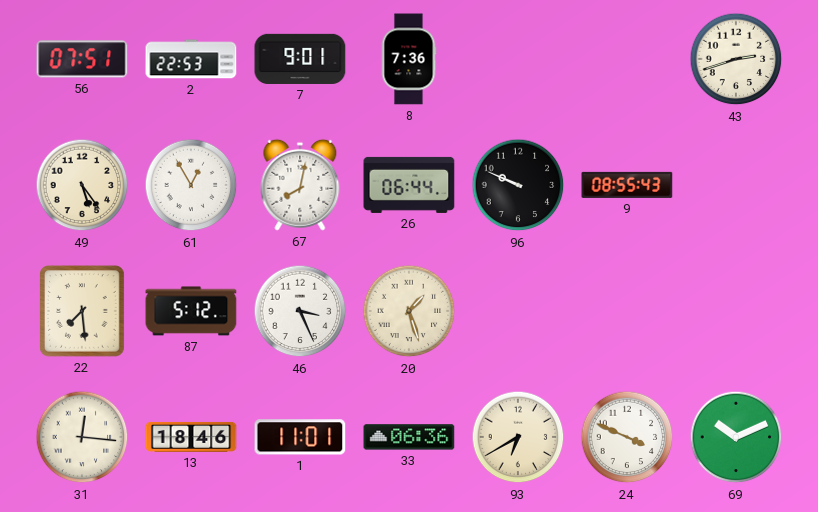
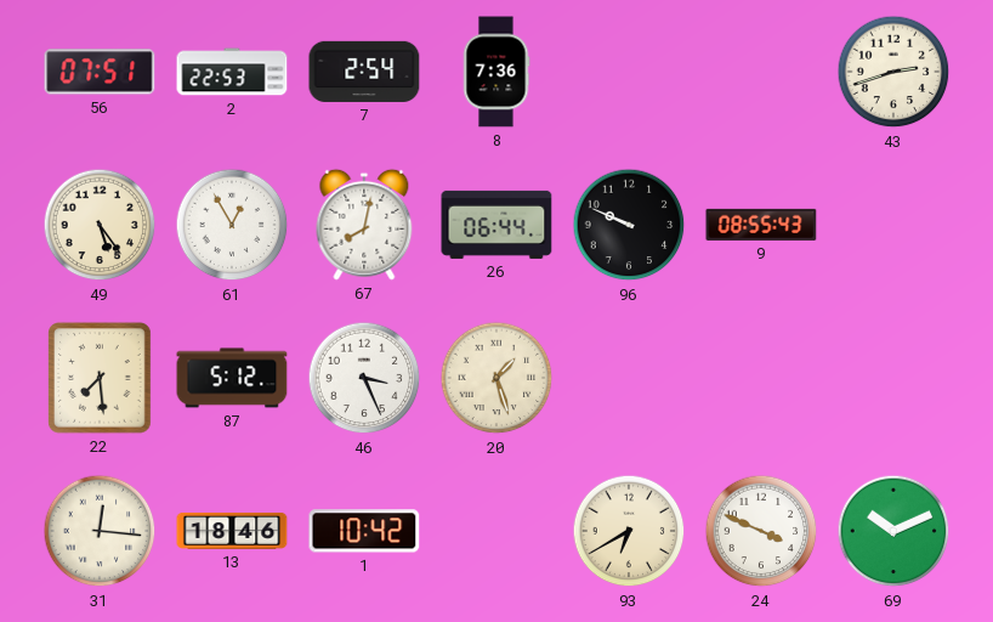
7: 9:01 -> 2:54
1: 11:01 -> 10:42
33: 06:36 -> none
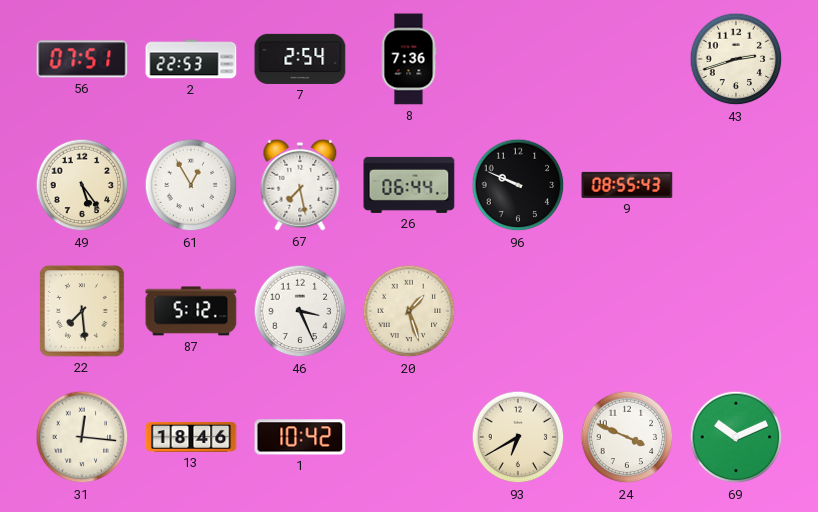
67: 8:02 -> 7:28
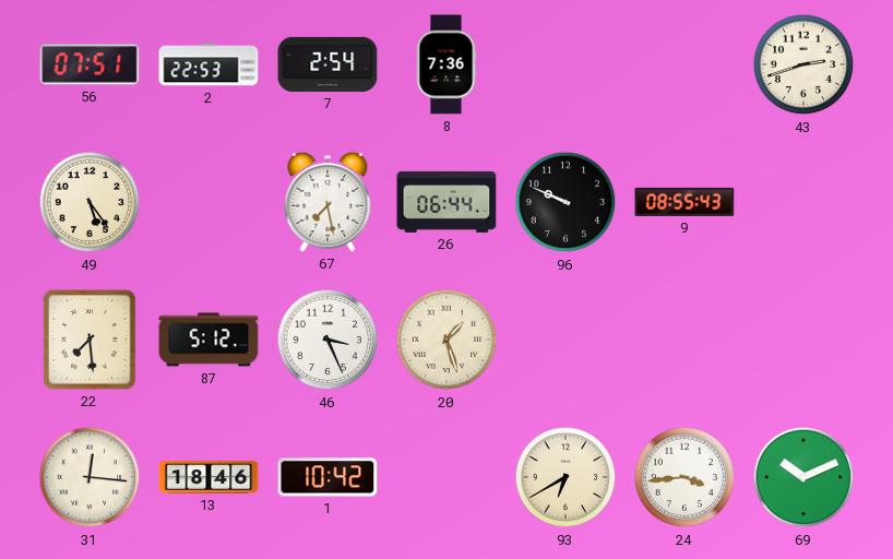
61: 12:55 -> none
24: 3:49 -> 3:44
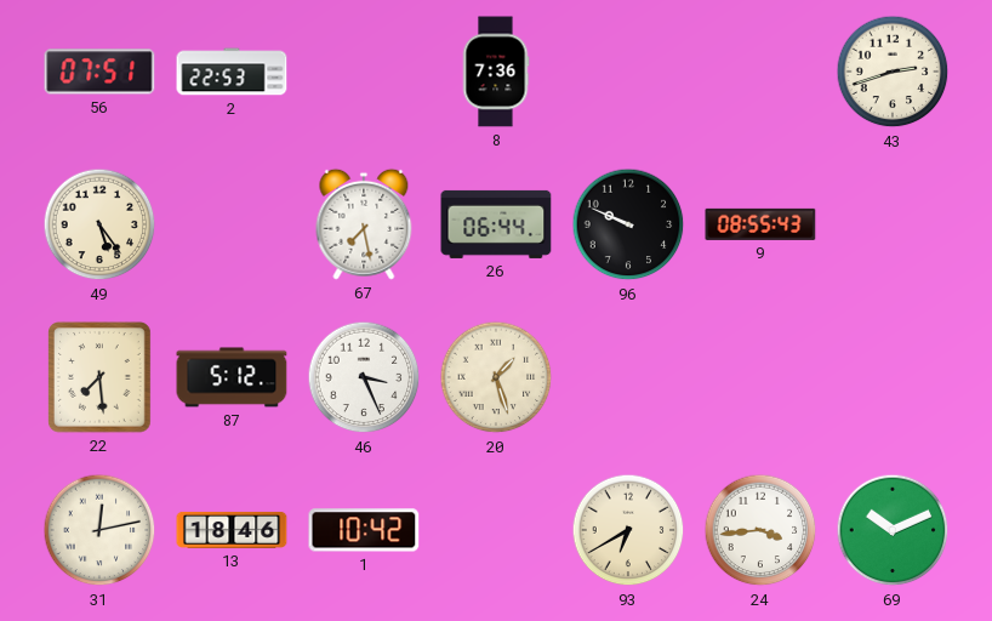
7: 2:54 -> none
31: 12:16 -> 12:13
